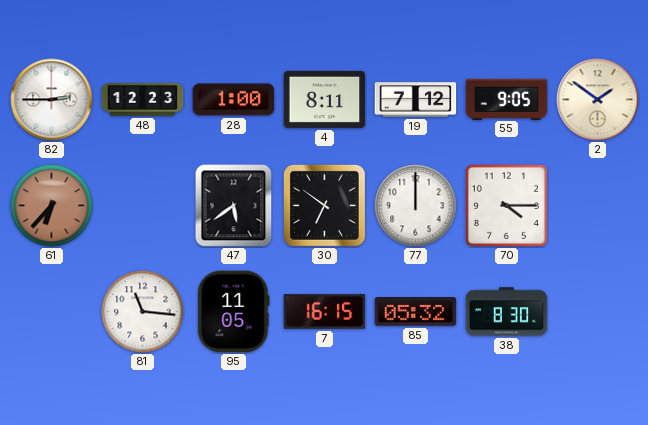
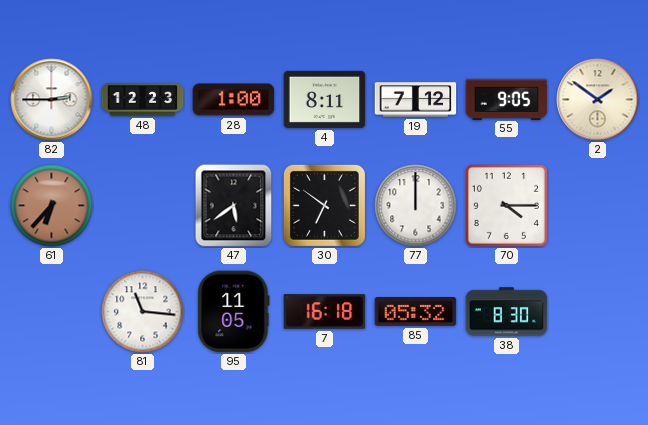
7: 16:15 -> 16:18
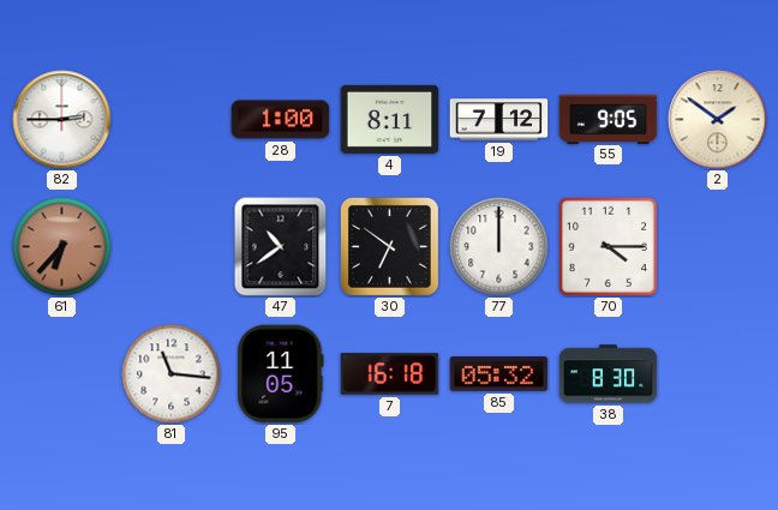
48: 12:23 -> none
47: 5:39 -> 10:39
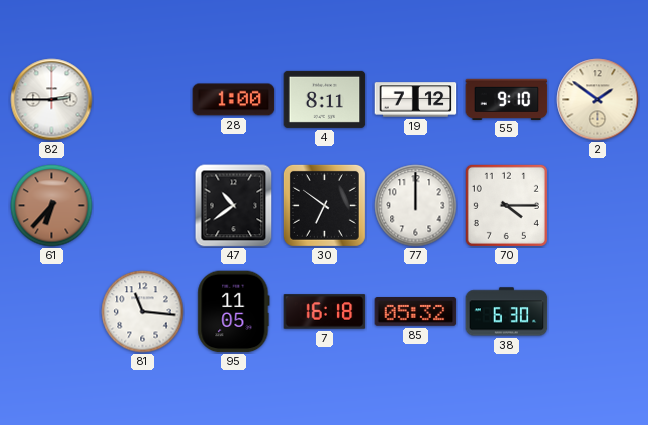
55: 9:05 -> 9:10
38: 8:30 -> 6:30
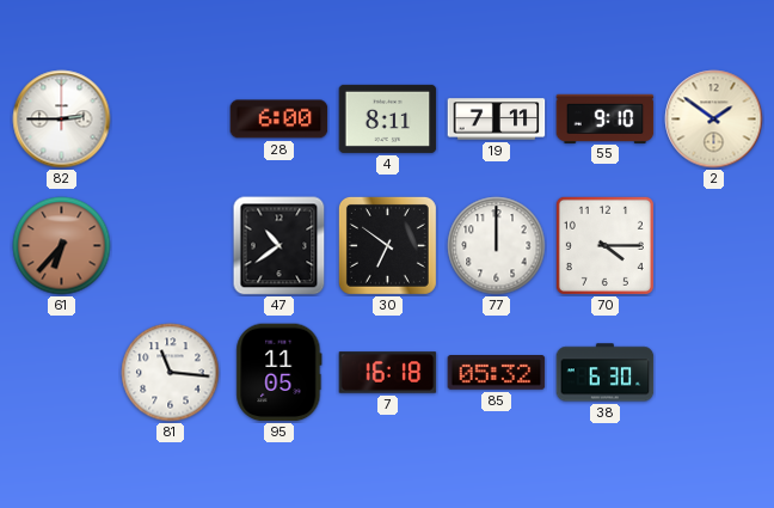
28: 1:00 -> 6:00
19: 7:12 -> 7:11
